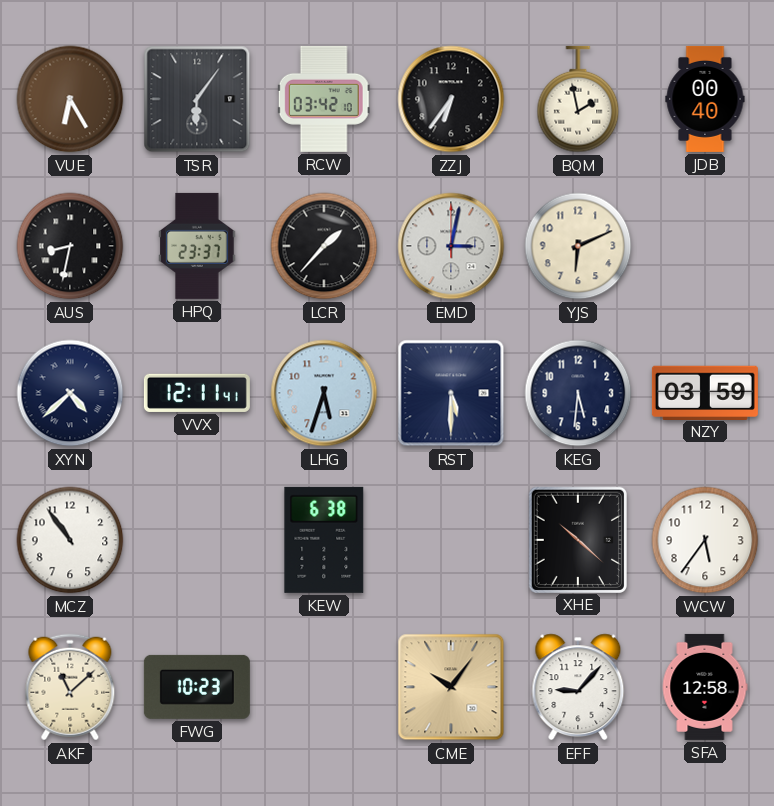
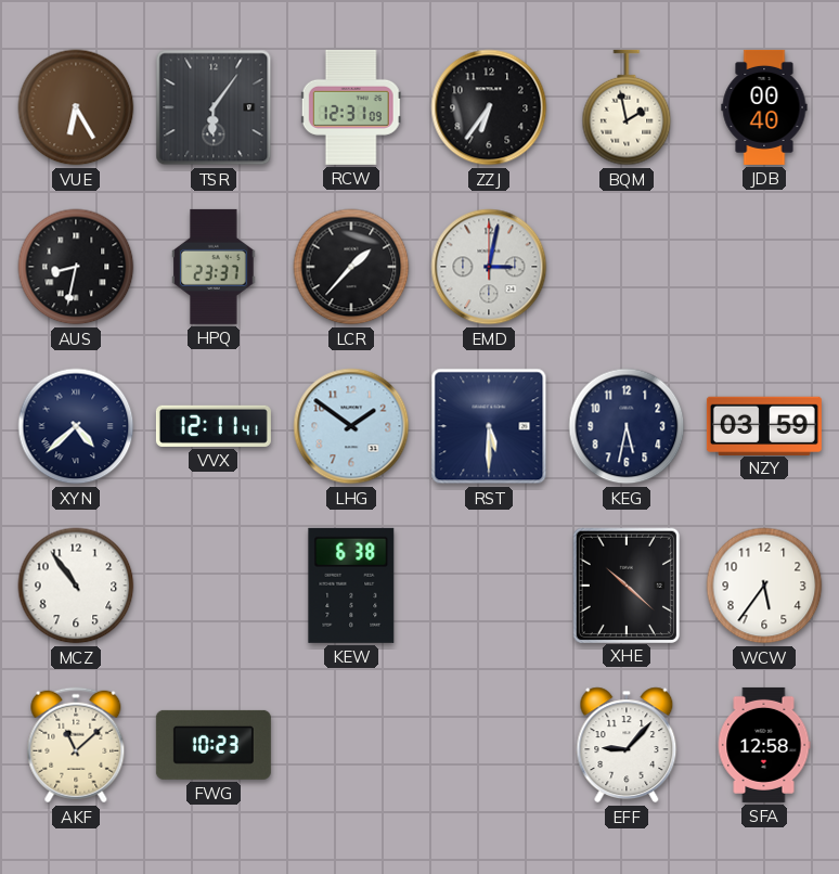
RCW: 03:42 -> 12:31
YJS: 6:11 -> none
LHG: 5:33 -> 1:51
KEG: 5:31 -> 5:32
CME: 10:06 -> none
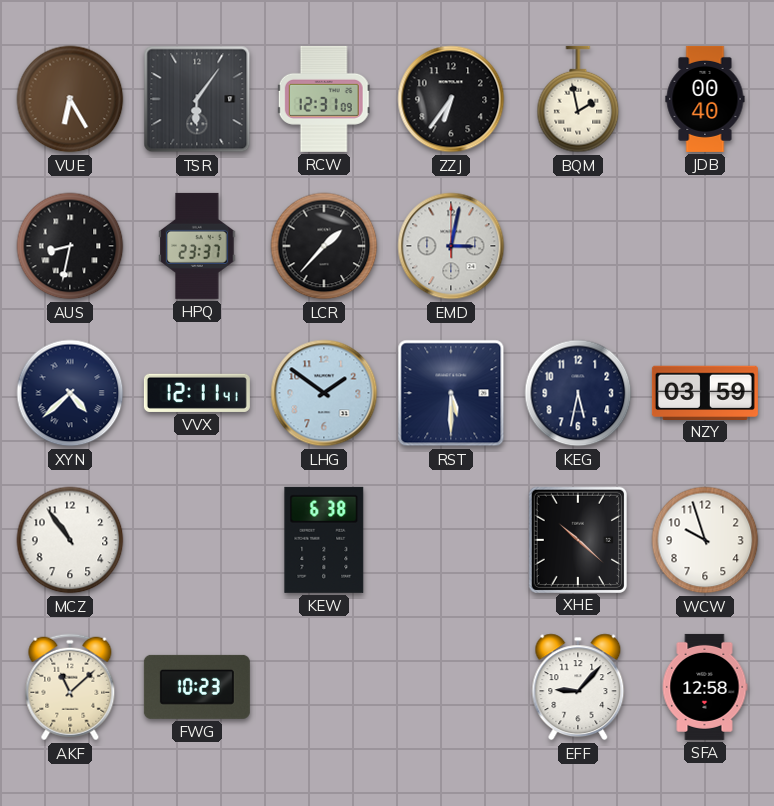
WCW: 5:36 -> 9:57
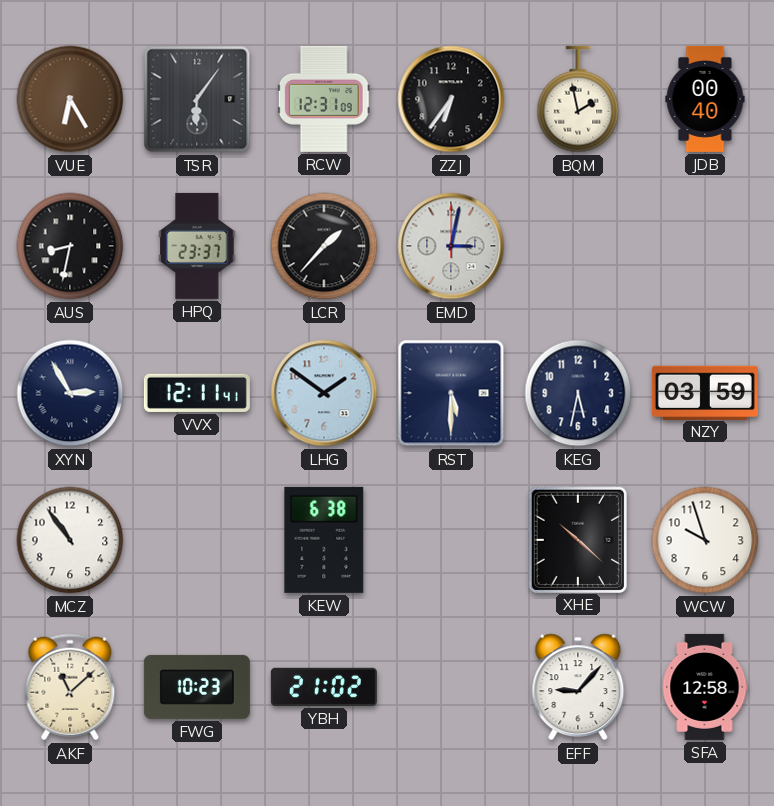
XYN: 4:38 -> 2:55
YBH: none -> 21:02
